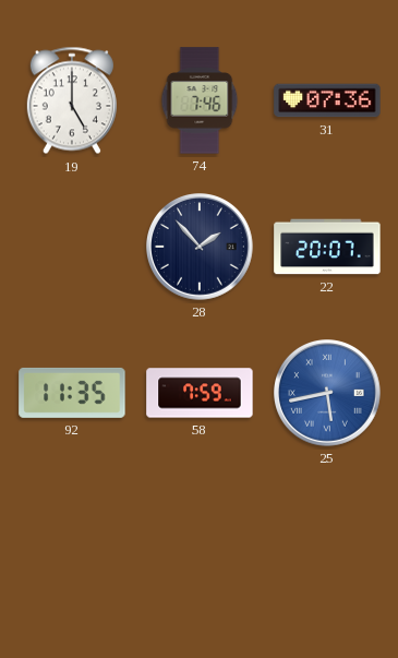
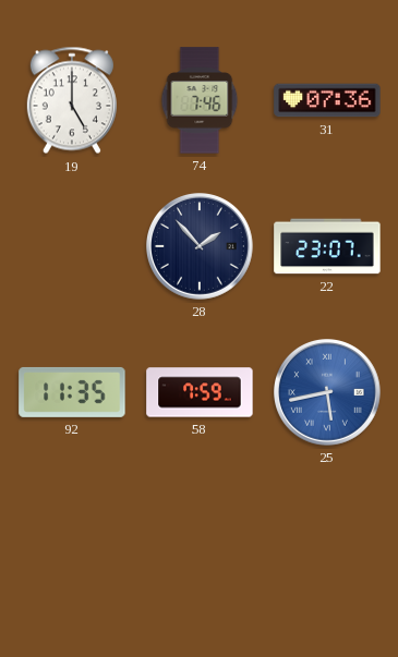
22: 20:07 -> 23:07
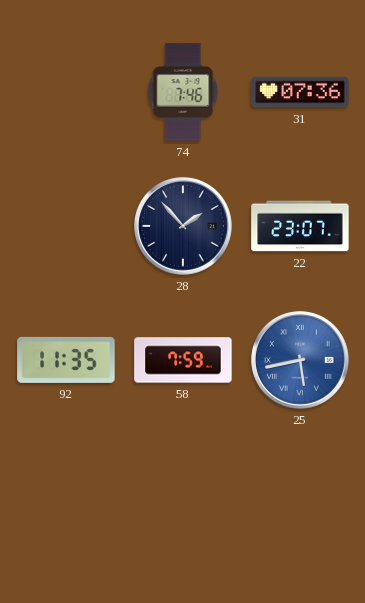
19: 5:00 -> none
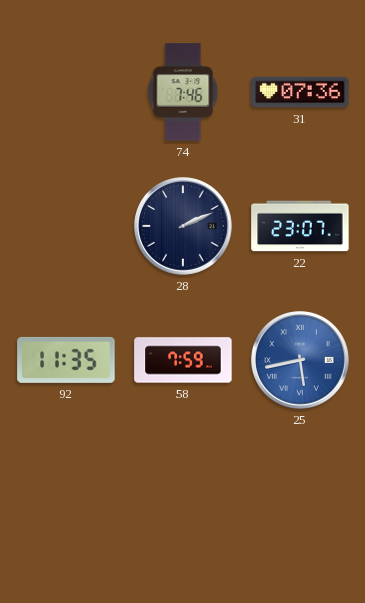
28: 1:53 -> 2:11
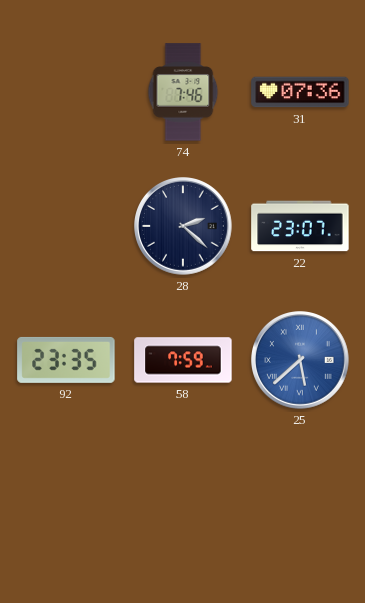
28: 2:11 -> 2:22
92: 11:35 -> 23:35
25: 5:43 -> 5:38
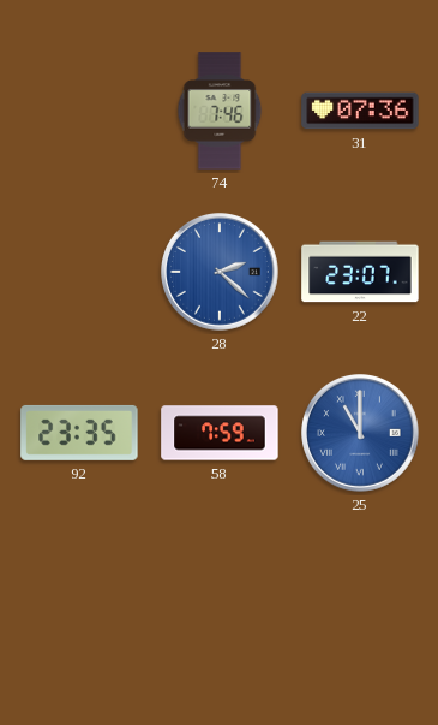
28 dial: navy -> blue
25: 5:38 -> 11:00
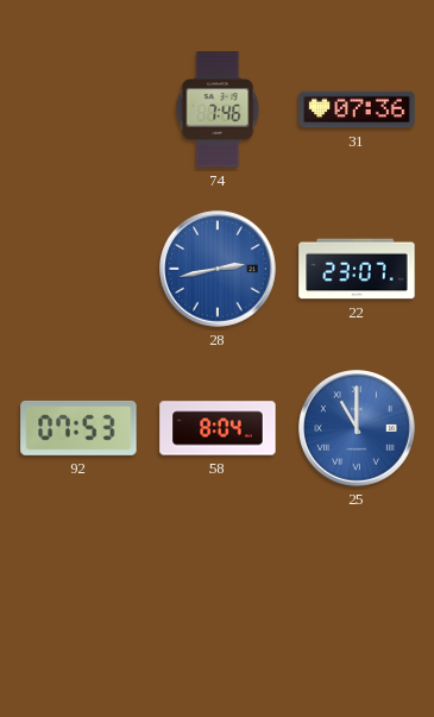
28: 2:22 -> 2:43
92: 23:35 -> 07:53
58: 7:59 -> 8:04
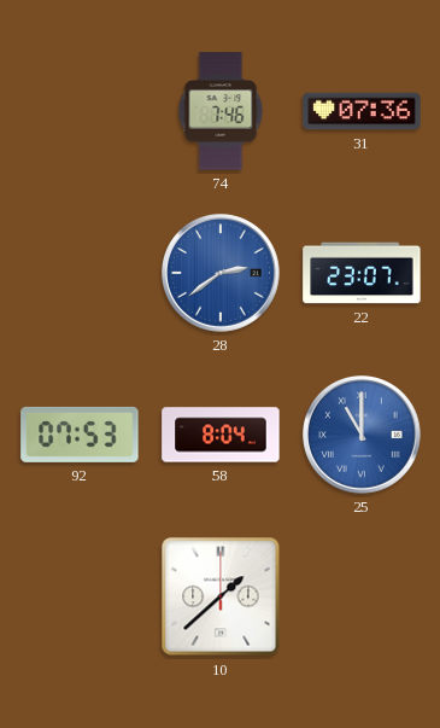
28: 2:43 -> 2:39
10: none -> 1:38
